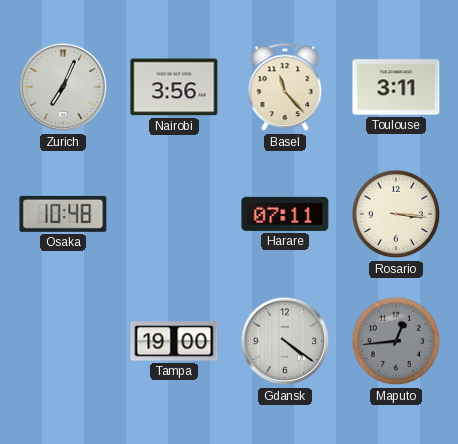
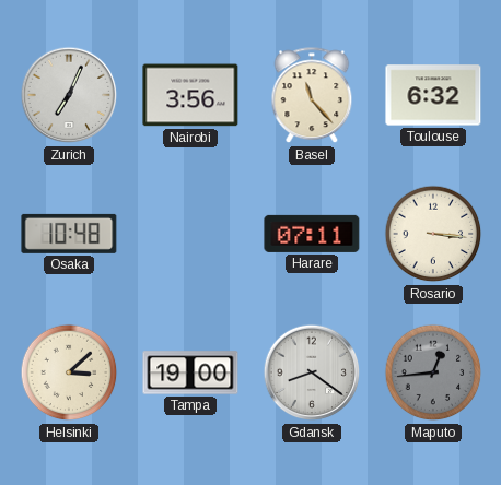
Toulouse: 3:11 -> 6:32
Helsinki: none -> 3:08
Gdansk: 4:21 -> 8:21
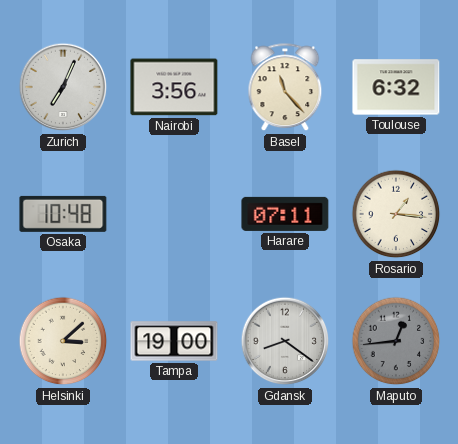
Rosario: 3:16 -> 1:16
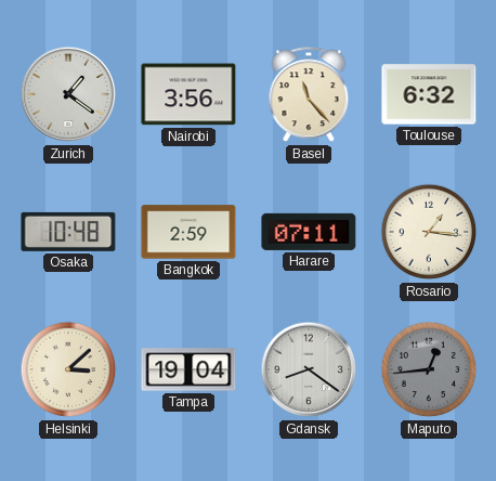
Zurich: 7:04 -> 1:21
Bangkok: none -> 2:59
Tampa: 19:00 -> 19:04
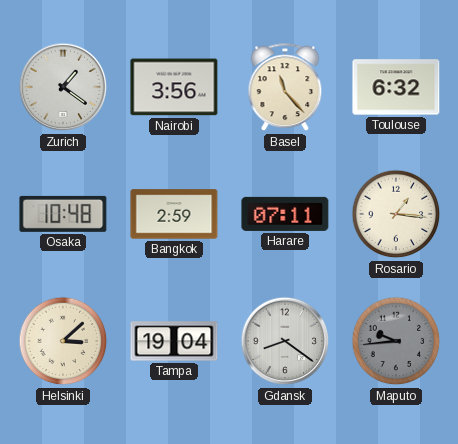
Maputo: 12:44 -> 9:44
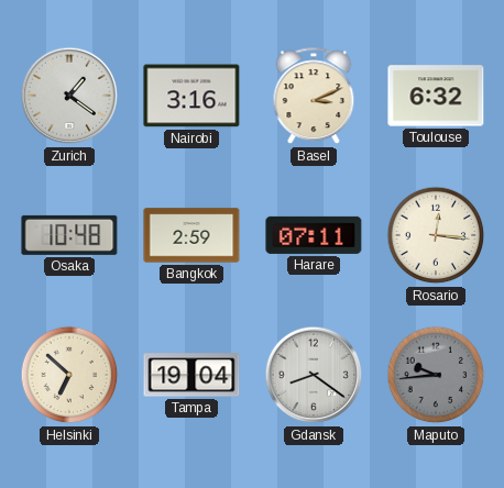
Nairobi: 3:56 -> 3:16
Basel: 11:23 -> 3:11
Rosario: 1:16 -> 12:16
Helsinki: 3:08 -> 6:52
